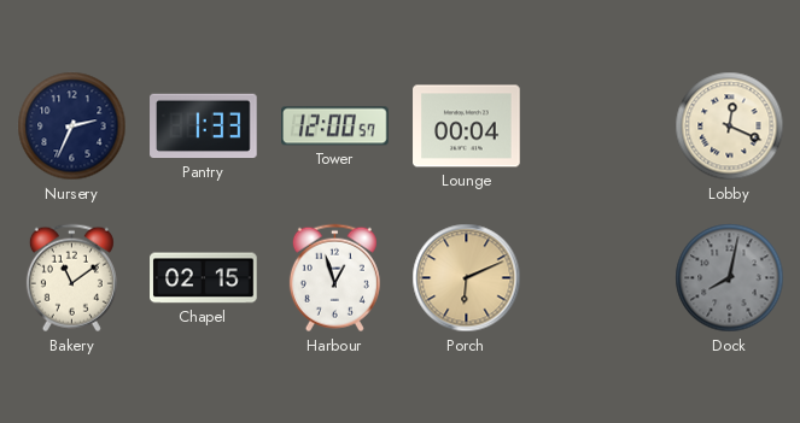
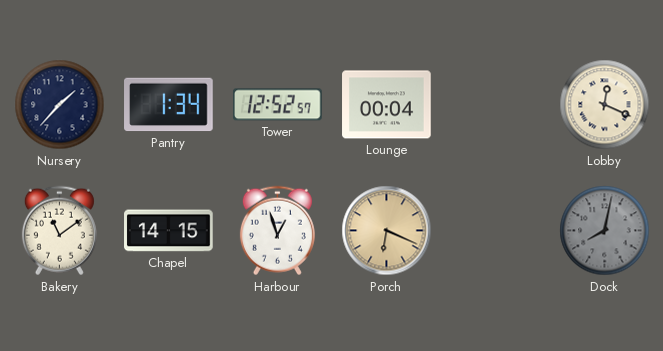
Nursery: 2:34 -> 1:37
Pantry: 1:33 -> 1:34
Tower: 12:00 -> 12:52
Chapel: 02:15 -> 14:15
Porch: 6:11 -> 6:19
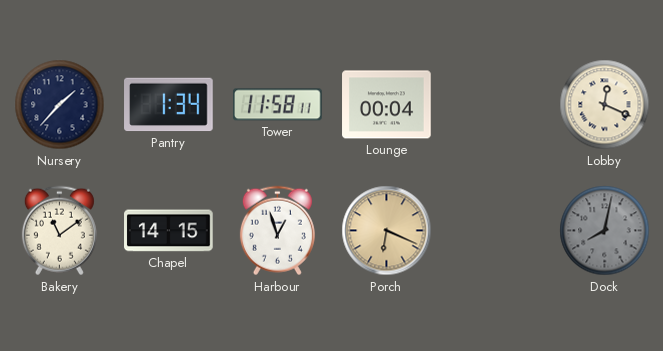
Tower: 12:52 -> 11:58
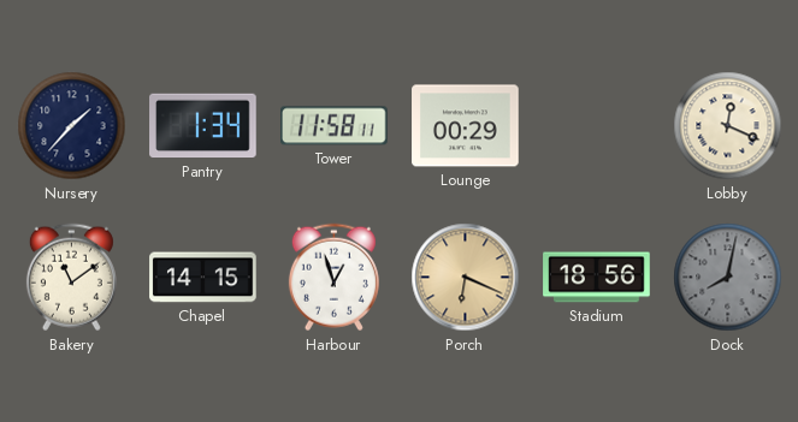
Lounge: 00:04 -> 00:29
Stadium: none -> 18:56
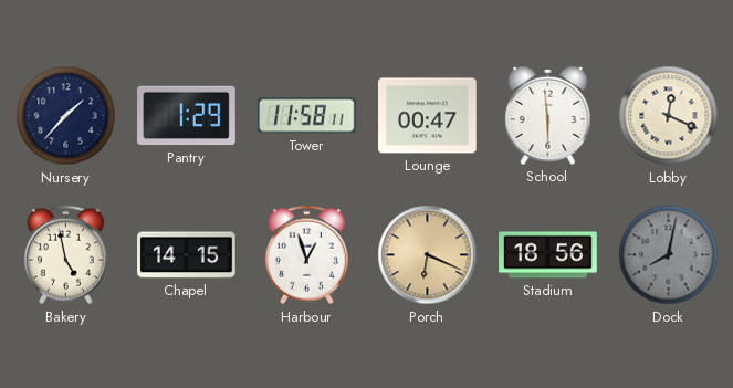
Pantry: 1:34 -> 1:29
Lounge: 00:29 -> 00:47
School: none -> 5:59
Bakery: 11:09 -> 4:58
